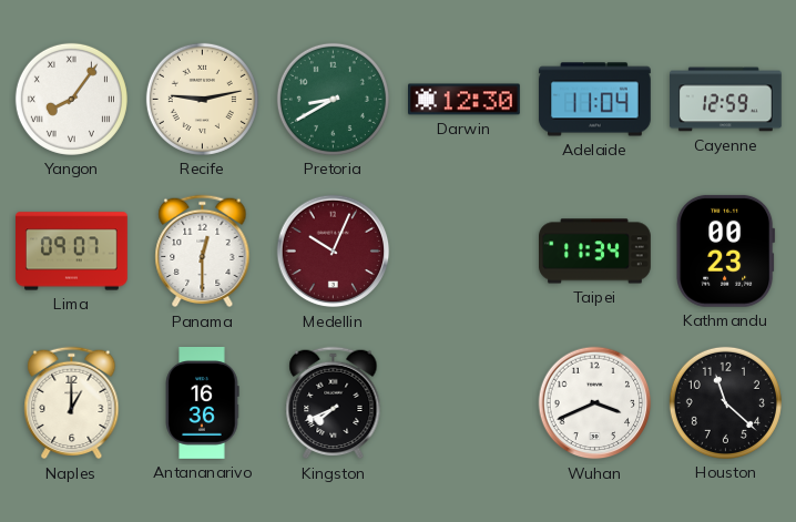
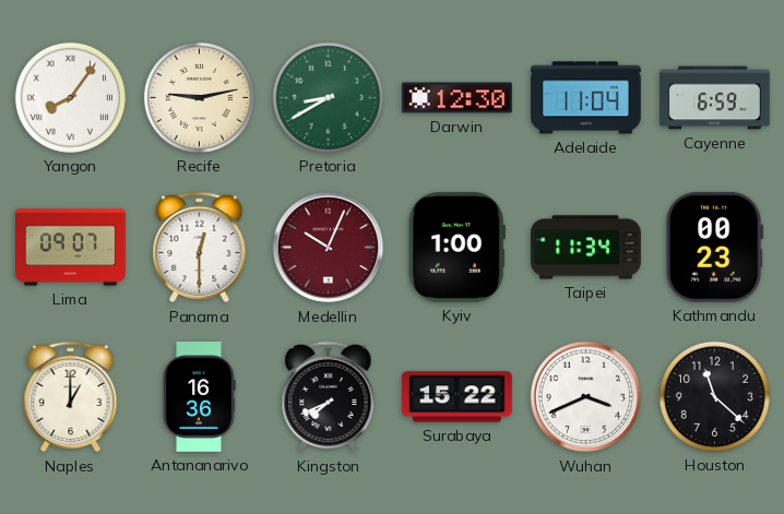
Cayenne: 12:59 -> 6:59
Kyiv: none -> 1:00
Surabaya: none -> 15:22
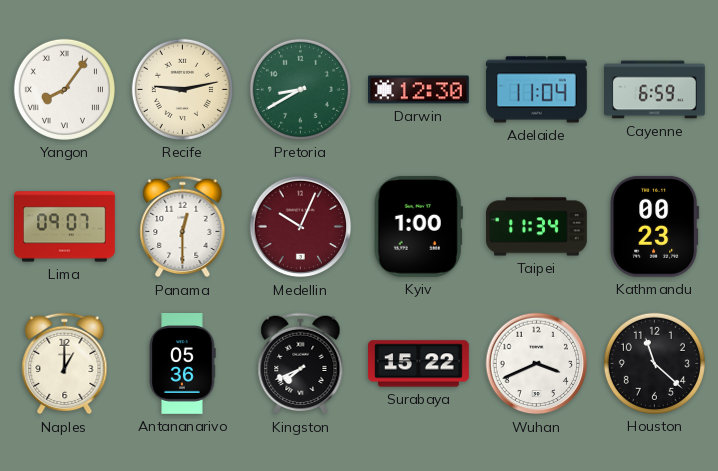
Antananarivo: 16:36 -> 05:36
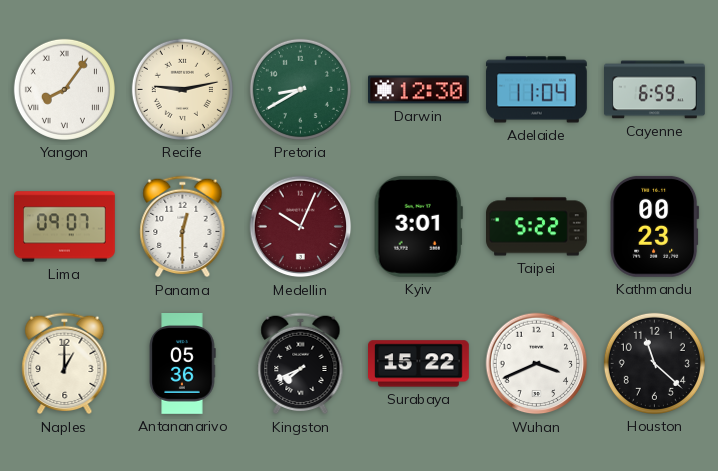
Kyiv: 1:00 -> 3:01
Taipei: 11:34 -> 5:22
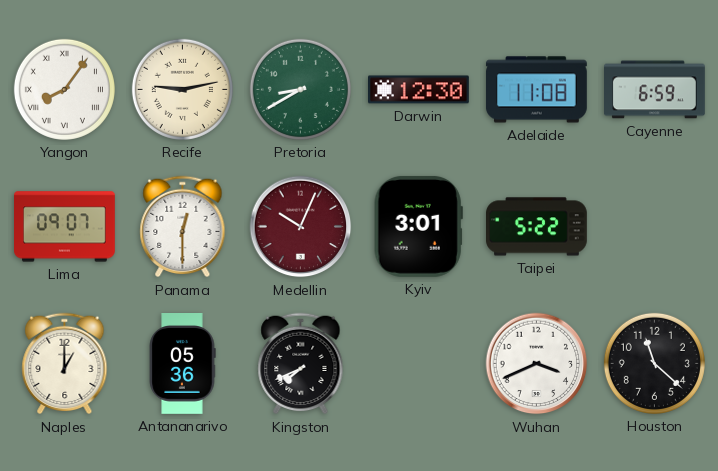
Adelaide: 11:04 -> 11:08
Kathmandu: 00:23 -> none
Surabaya: 15:22 -> none
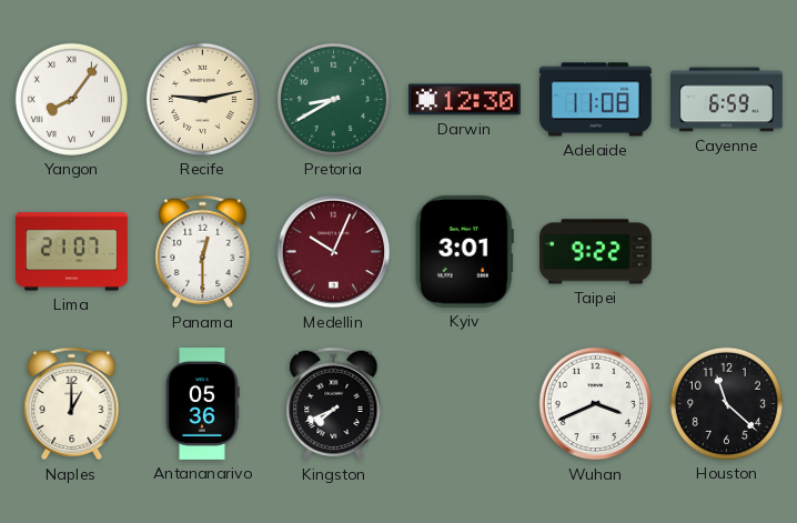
Lima: 09:07 -> 21:07
Taipei: 5:22 -> 9:22
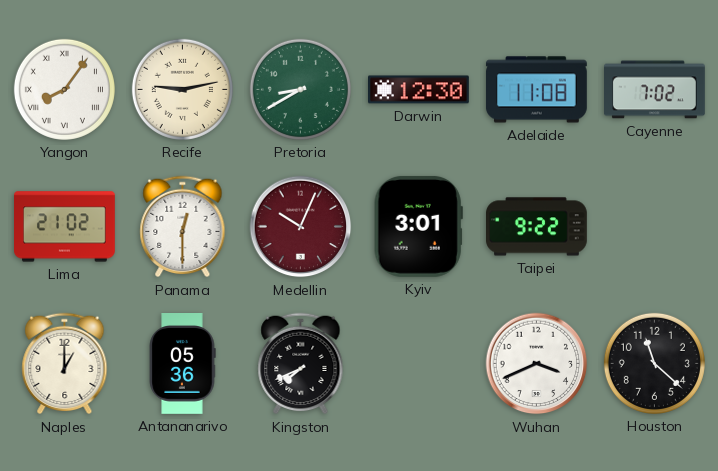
Cayenne: 6:59 -> 7:02
Lima: 21:07 -> 21:02
